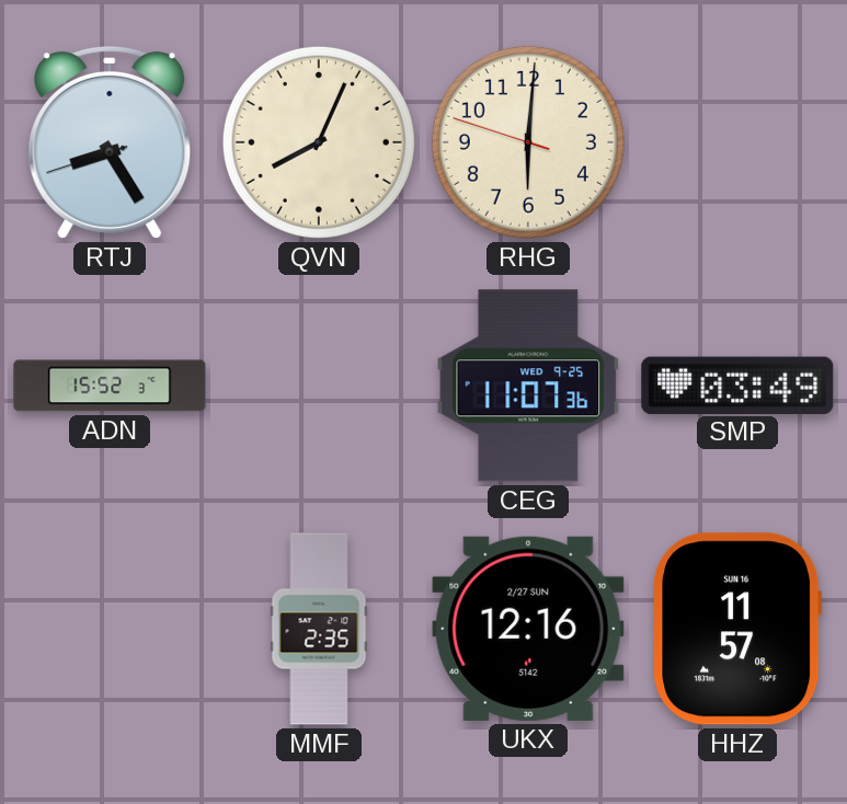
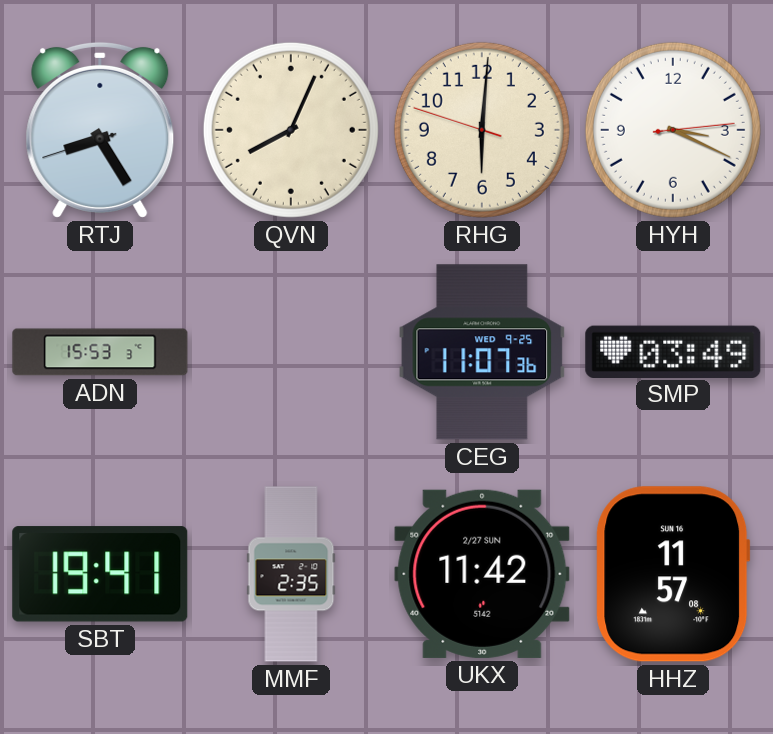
HYH: none -> 3:19
ADN: 15:52 -> 15:53
SBT: none -> 19:41
UKX: 12:16 -> 11:42
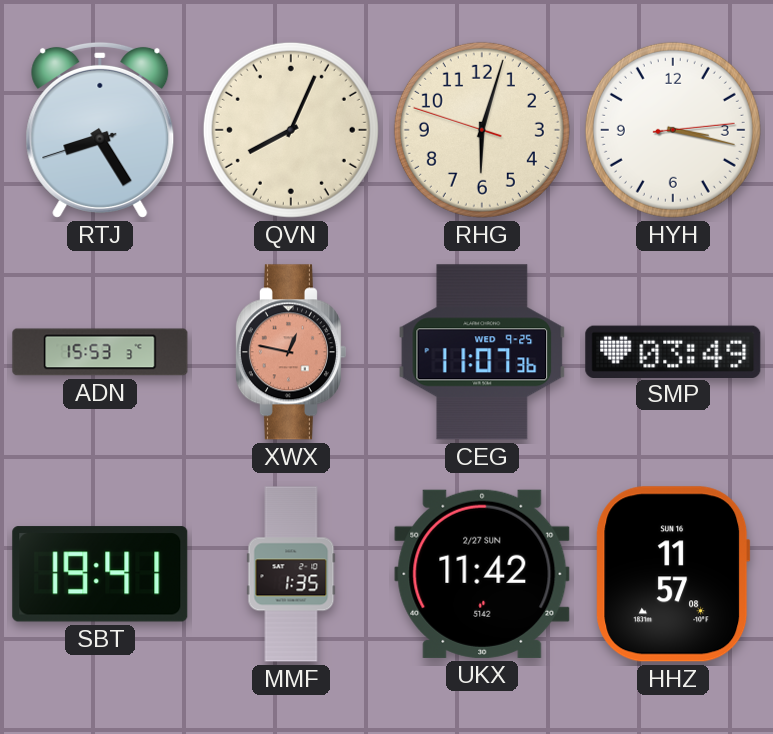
RHG: 6:00 -> 6:02
HYH: 3:19 -> 3:17
XWX: none -> 12:47
MMF: 2:35 -> 1:35
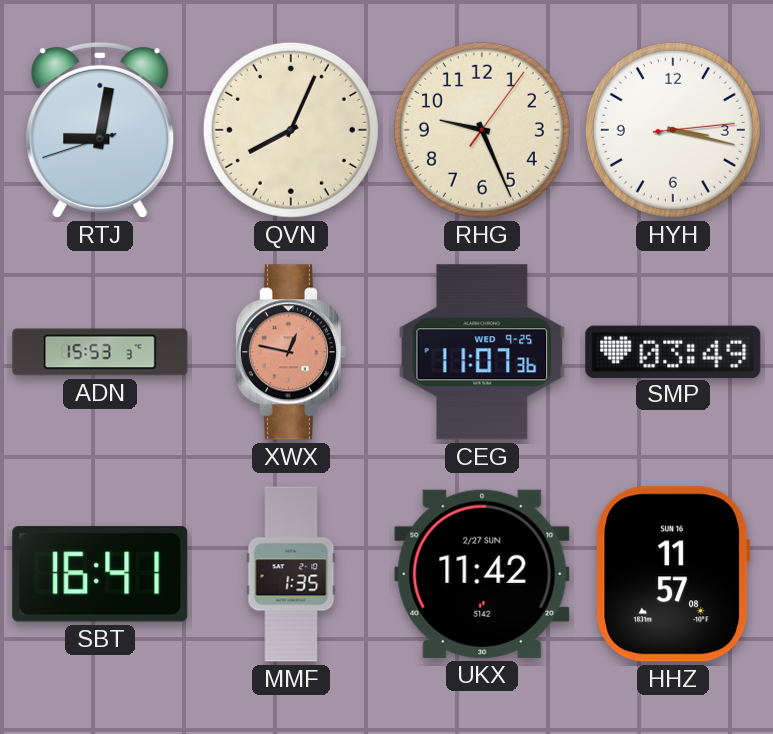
RTJ: 8:24 -> 9:01
RHG: 6:02 -> 9:26
SBT: 19:41 -> 16:41
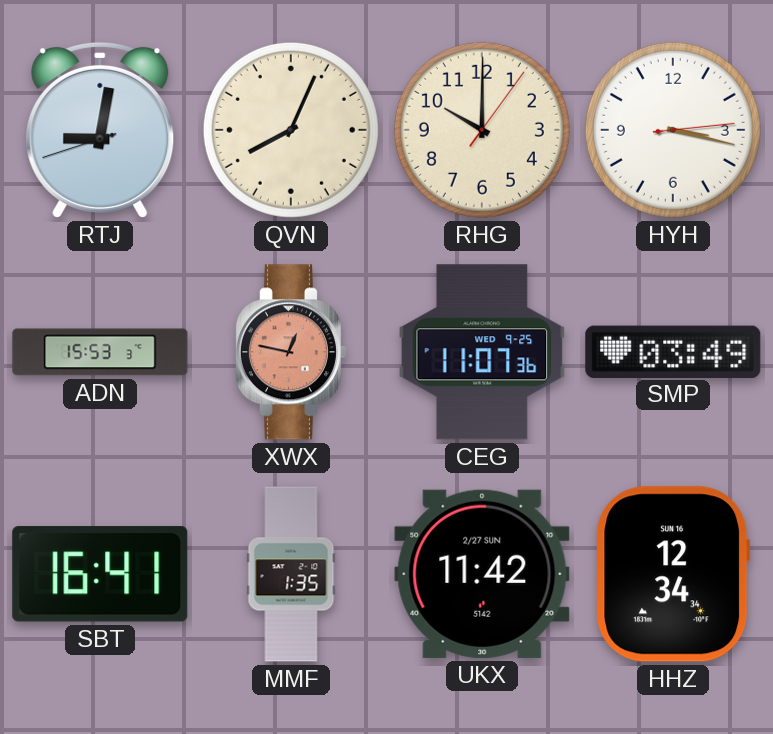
RHG: 9:26 -> 10:00
HHZ: 11:57 -> 12:34
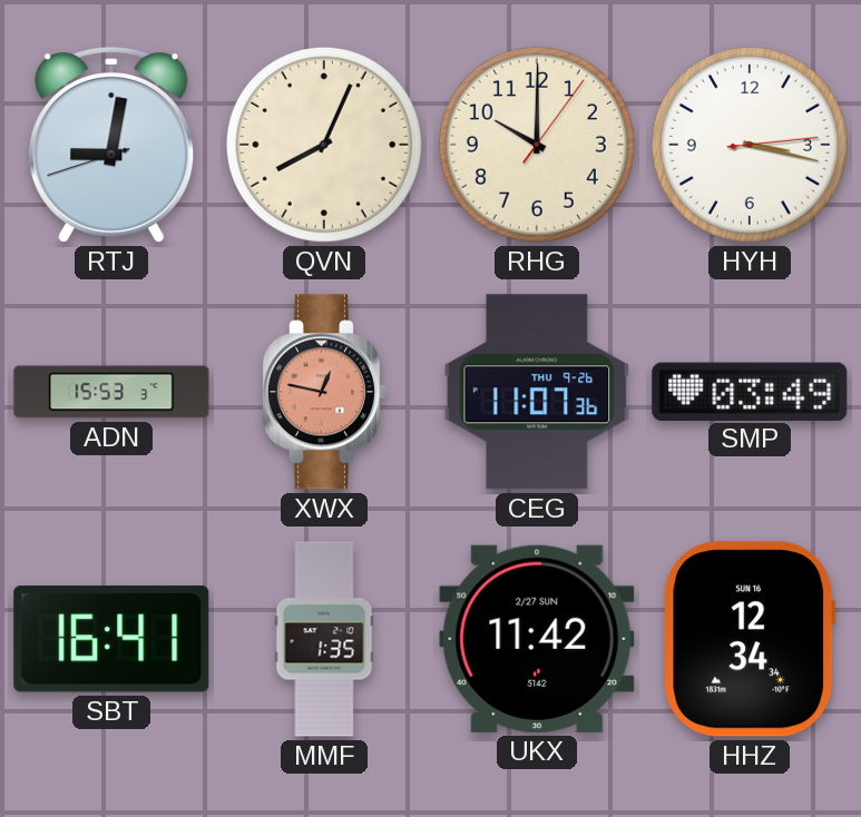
CEG date: WED 9-25 -> THU 9-26
